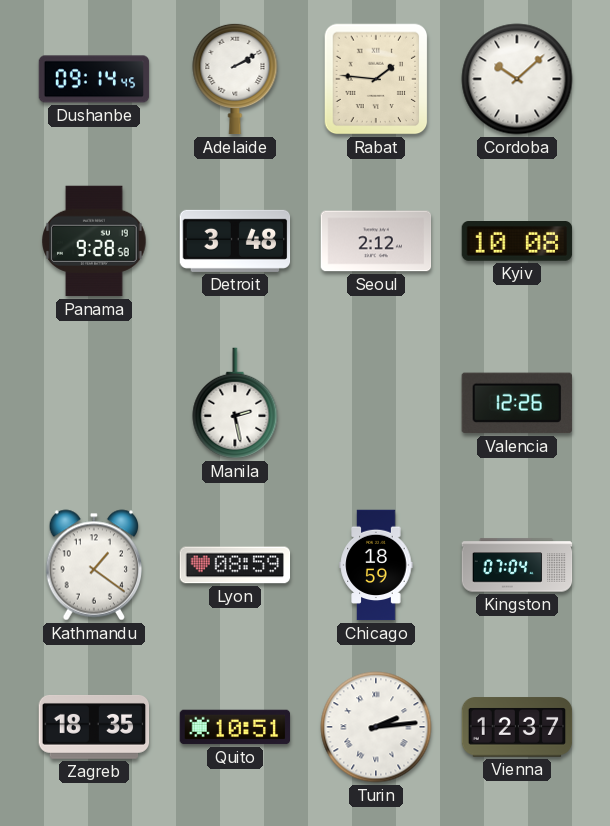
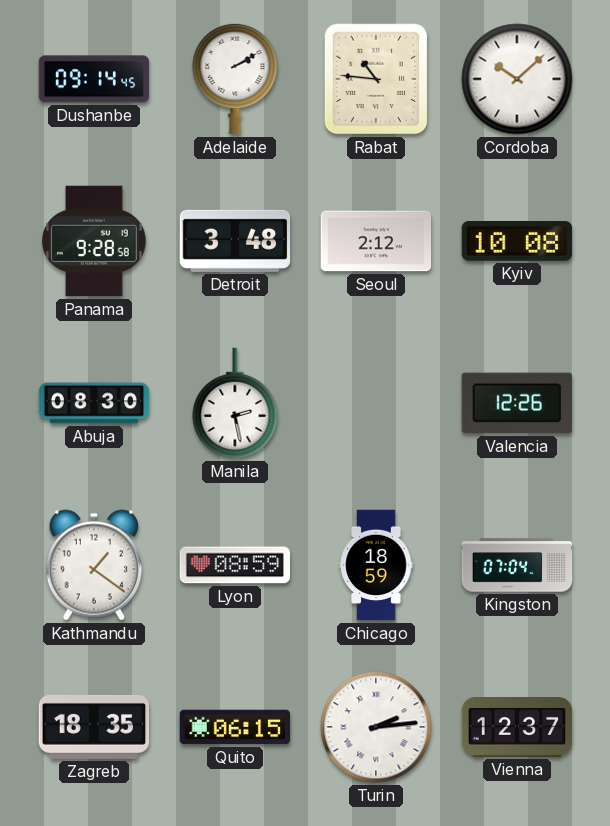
Rabat: 1:46 -> 10:46
Abuja: none -> 08:30
Quito: 10:51 -> 06:15
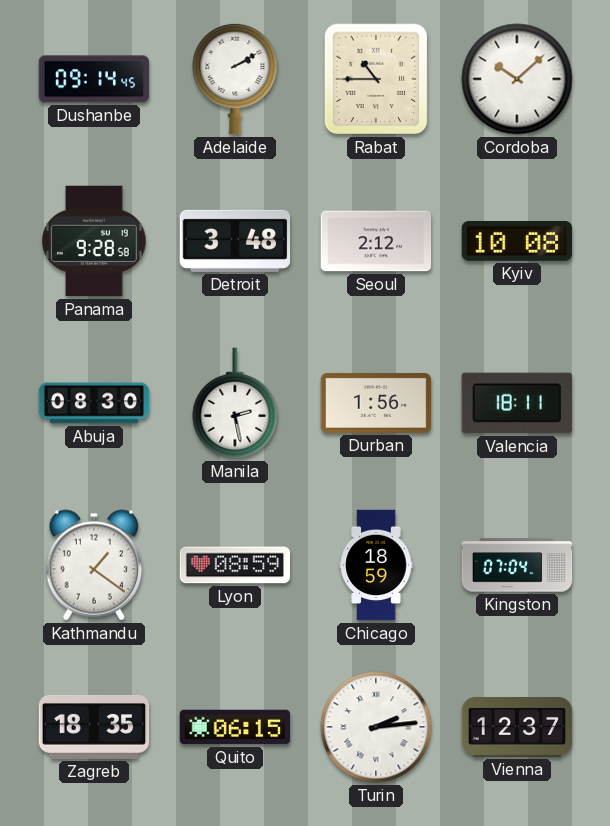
Rabat: 10:46 -> 10:45
Durban: none -> 1:56
Valencia: 12:26 -> 18:11
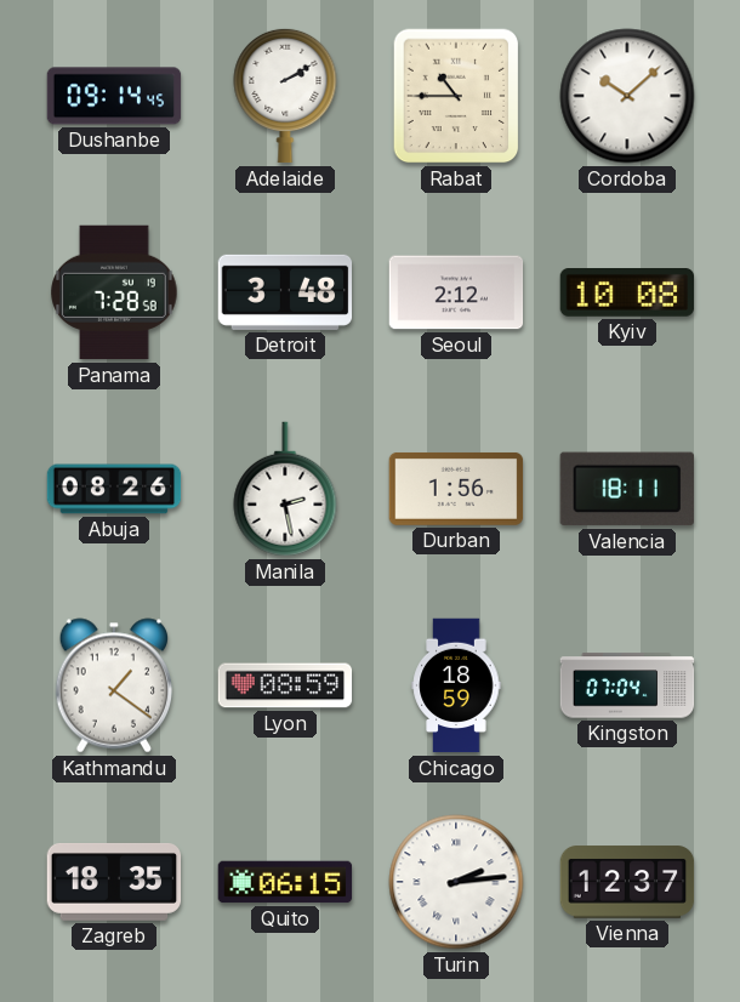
Panama: 9:28 -> 7:28
Abuja: 08:30 -> 08:26
